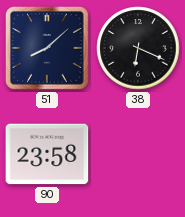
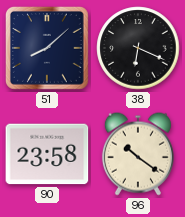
96: none -> 10:21
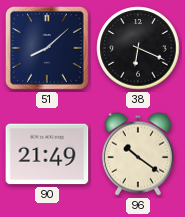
90: 23:58 -> 21:49
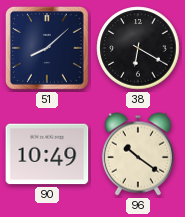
38: 6:19 -> 6:20
90: 21:49 -> 10:49
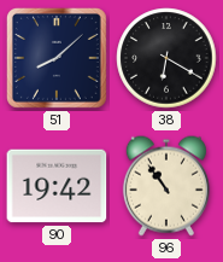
90: 10:49 -> 19:42
96: 10:21 -> 10:54
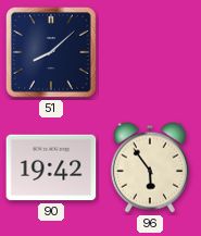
38: 6:20 -> none
96: 10:54 -> 5:54
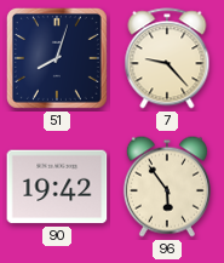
51: 8:08 -> 8:03
7: none -> 9:23
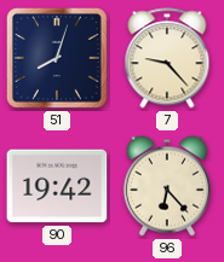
96: 5:54 -> 6:23
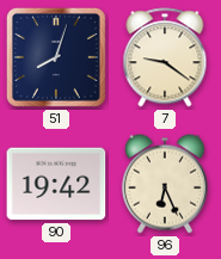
7: 9:23 -> 9:21
96: 6:23 -> 6:26
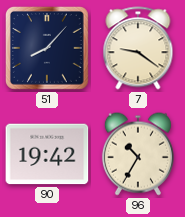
51: 8:03 -> 8:07
96: 6:26 -> 10:35
